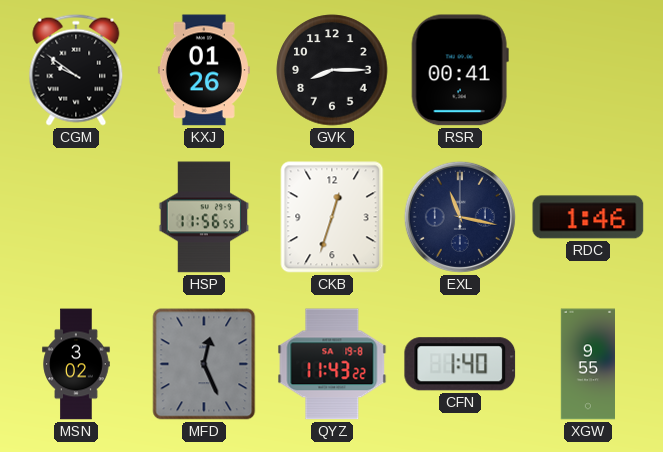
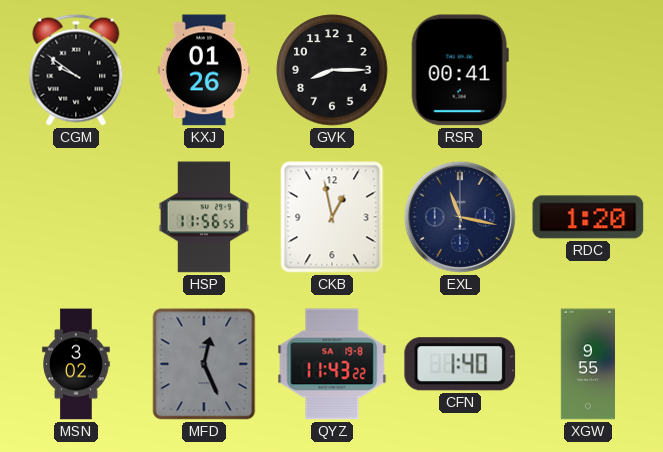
CKB: 12:33 -> 12:58
RDC: 1:46 -> 1:20
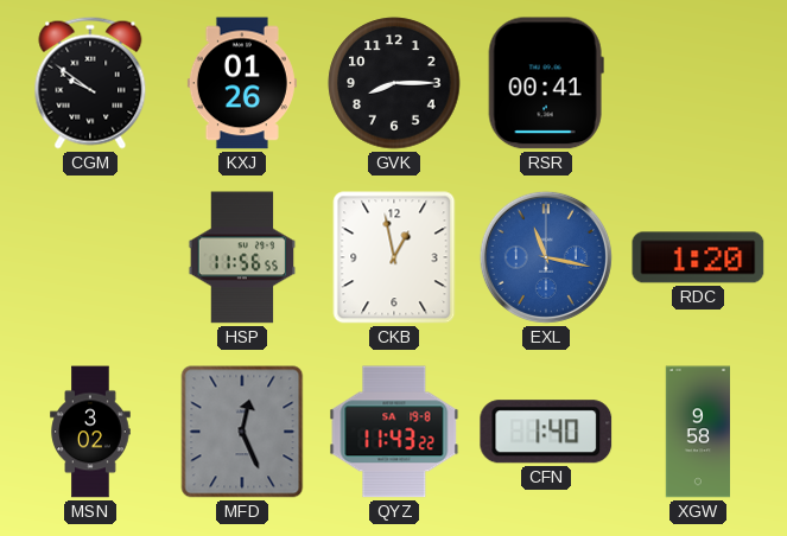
EXL dial: navy -> blue
XGW: 9:55 -> 9:58
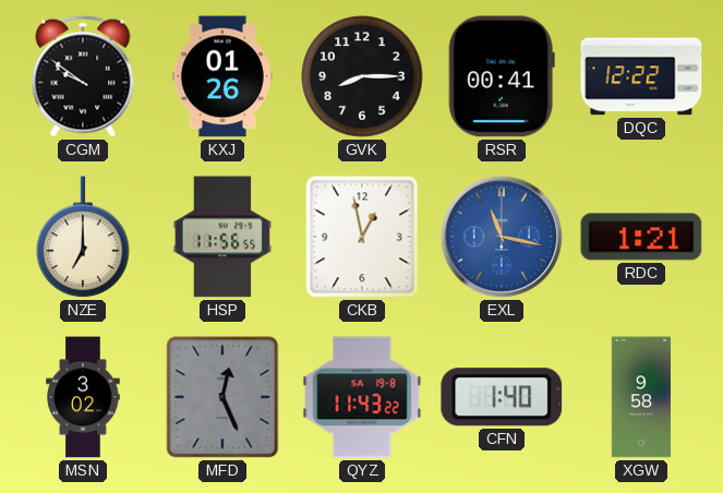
DQC: none -> 12:22
NZE: none -> 7:00
RDC: 1:20 -> 1:21
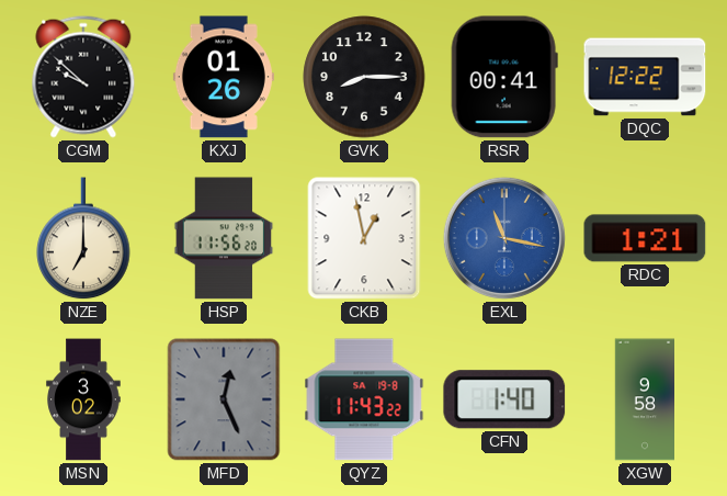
CGM: 9:51 -> 9:52
HSP: 11:56:55 -> 11:56:20
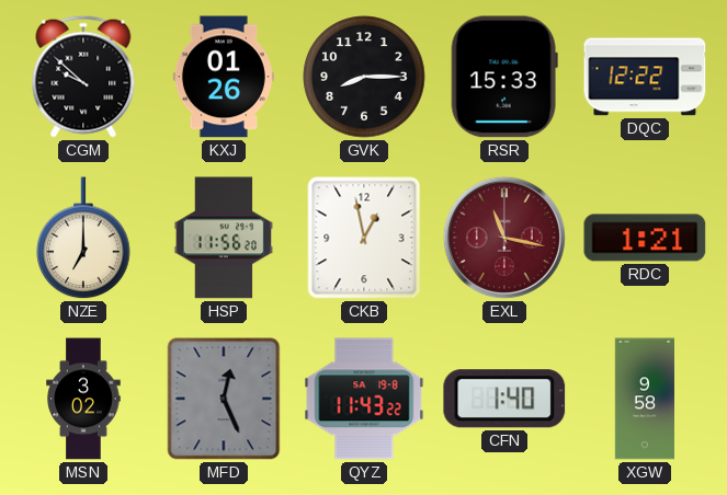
RSR: 00:41 -> 15:33
EXL dial: blue -> burgundy
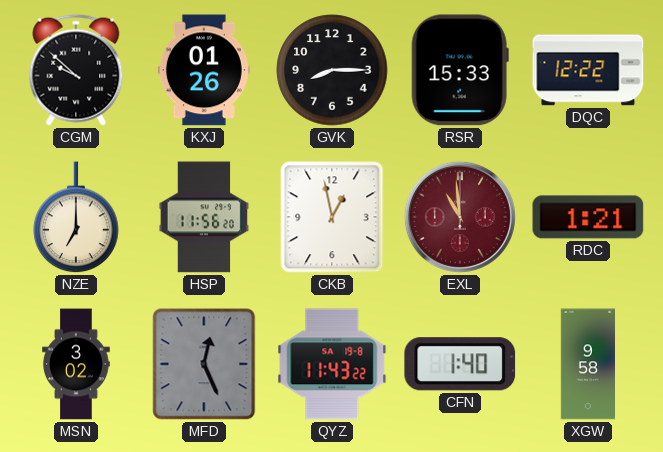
EXL: 11:17 -> 10:59
